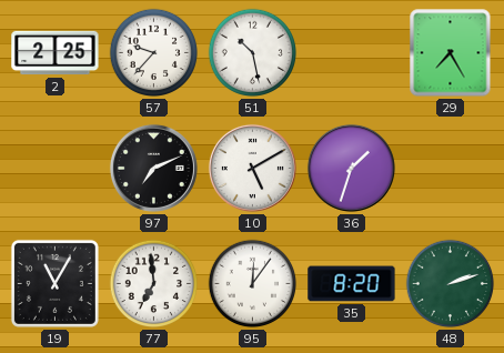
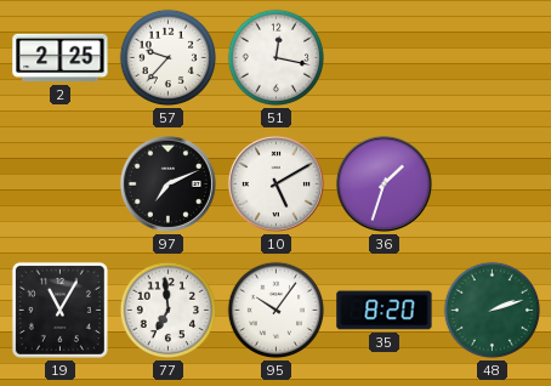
51: 10:28 -> 12:17
29: 7:25 -> none
95: 12:06 -> 10:06
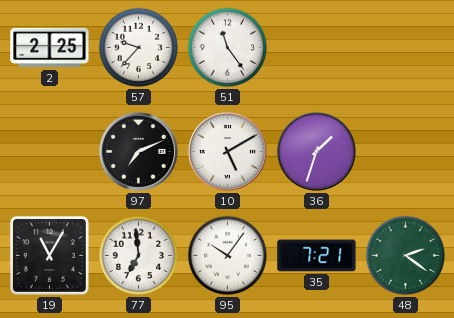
51: 12:17 -> 11:24
35: 8:20 -> 7:21
48: 2:12 -> 2:21
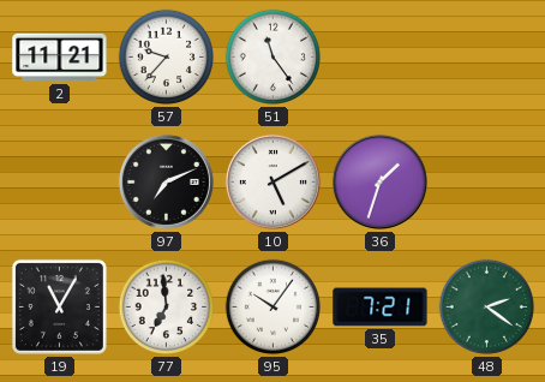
2: 2:25 -> 11:21
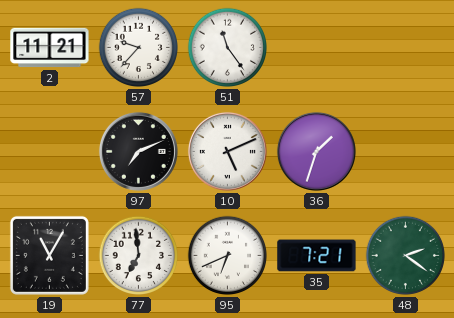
10: 5:10 -> 5:11
95: 10:06 -> 6:41
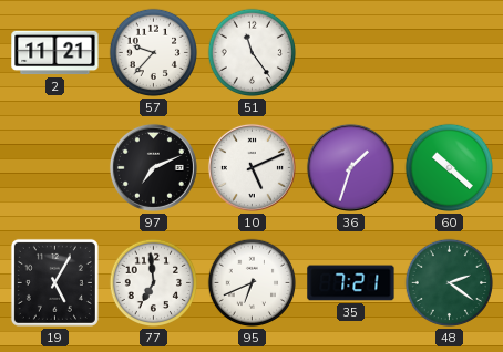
60: none -> 10:22
19: 11:05 -> 5:05
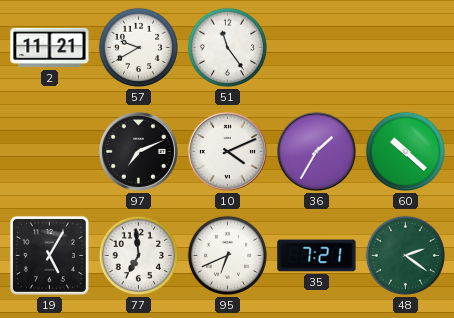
57: 9:37 -> 9:40
10: 5:11 -> 4:11
36: 1:33 -> 1:35
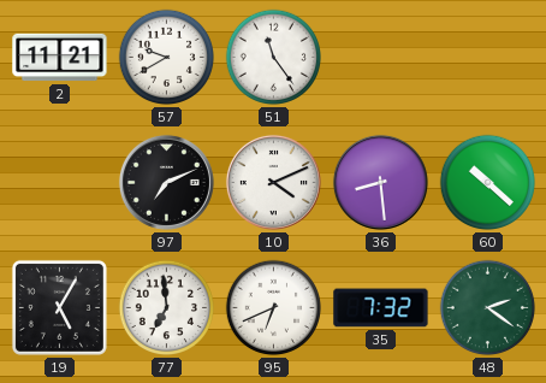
36: 1:35 -> 8:29
35: 7:21 -> 7:32
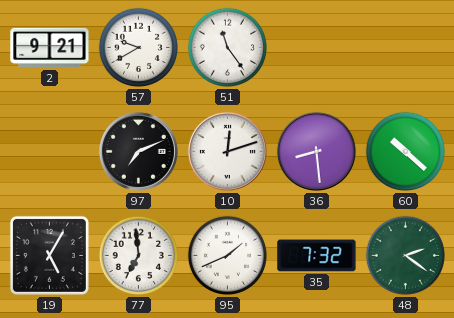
2: 11:21 -> 9:21
10: 4:11 -> 12:12
95: 6:41 -> 1:41
